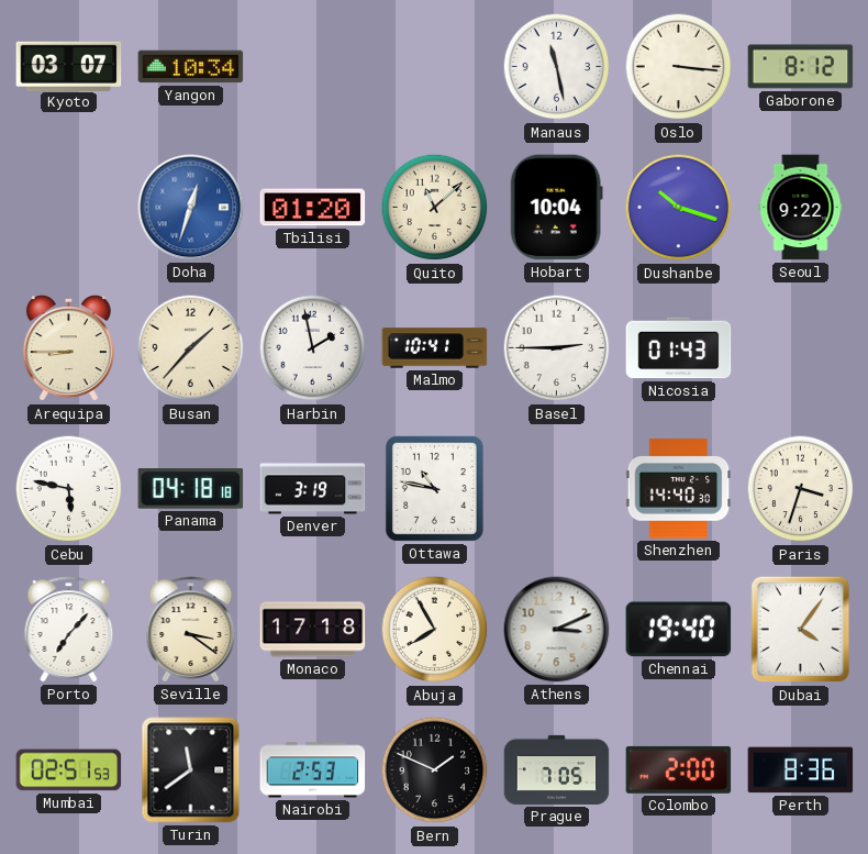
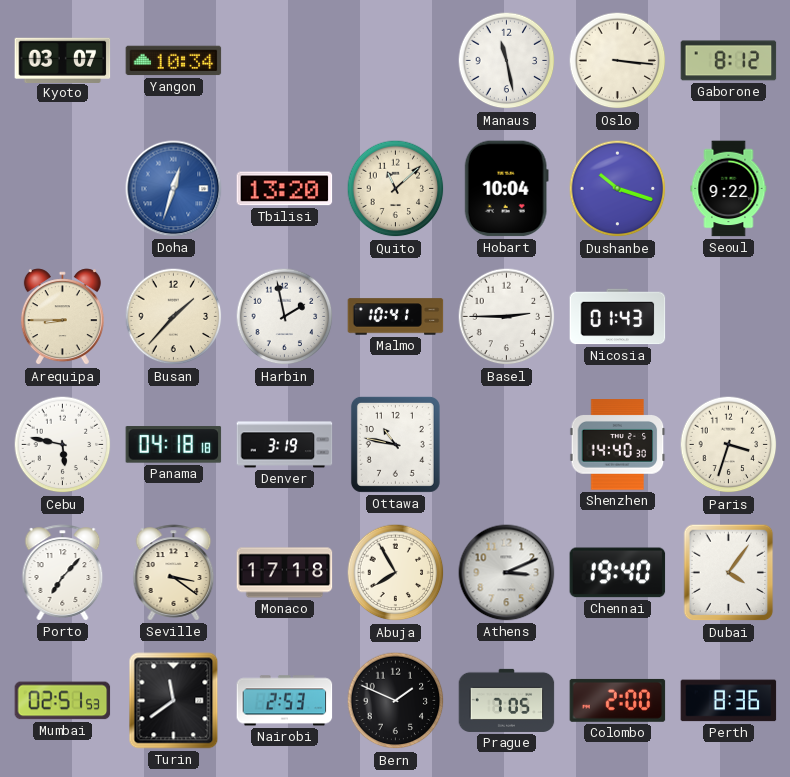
Tbilisi: 01:20 -> 13:20
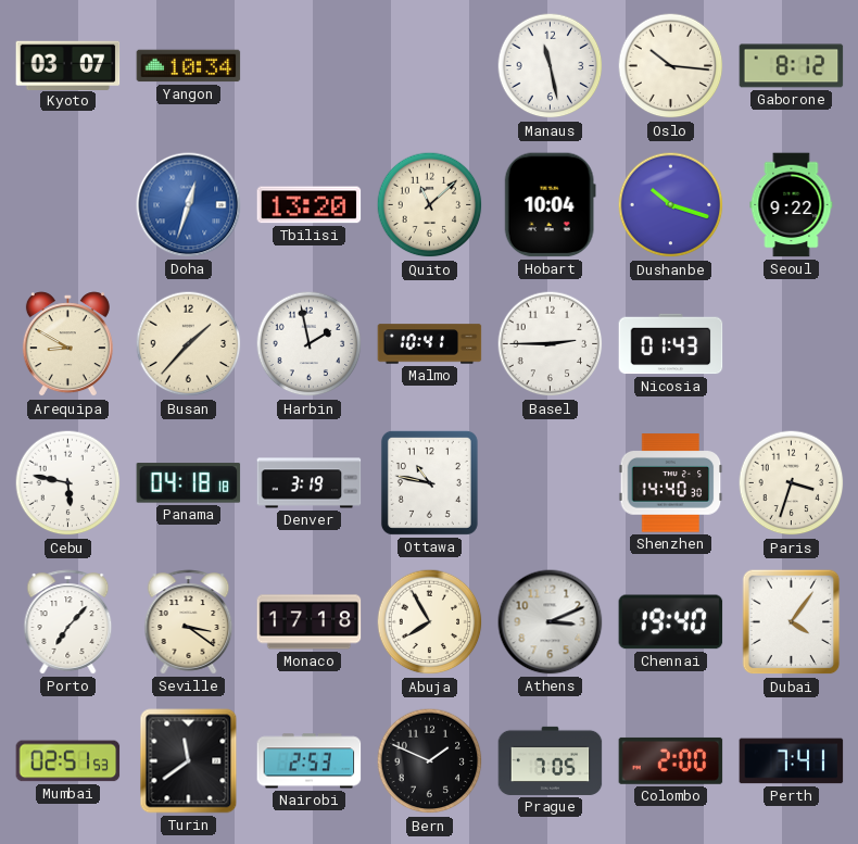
Oslo: 3:16 -> 10:16
Arequipa: 8:45 -> 8:50
Perth: 8:36 -> 7:41
